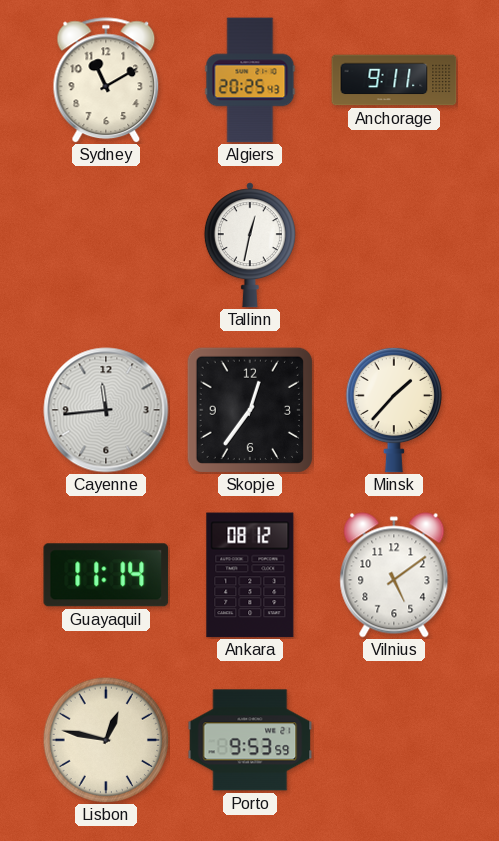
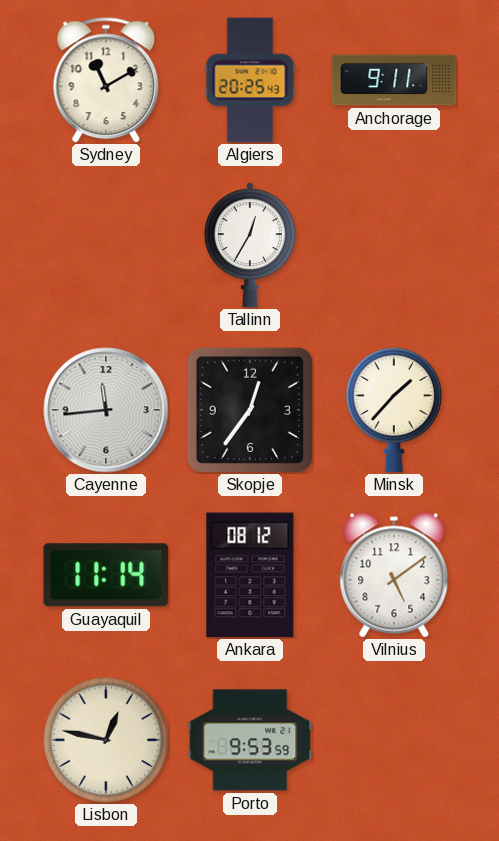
Tallinn: 12:32 -> 12:35
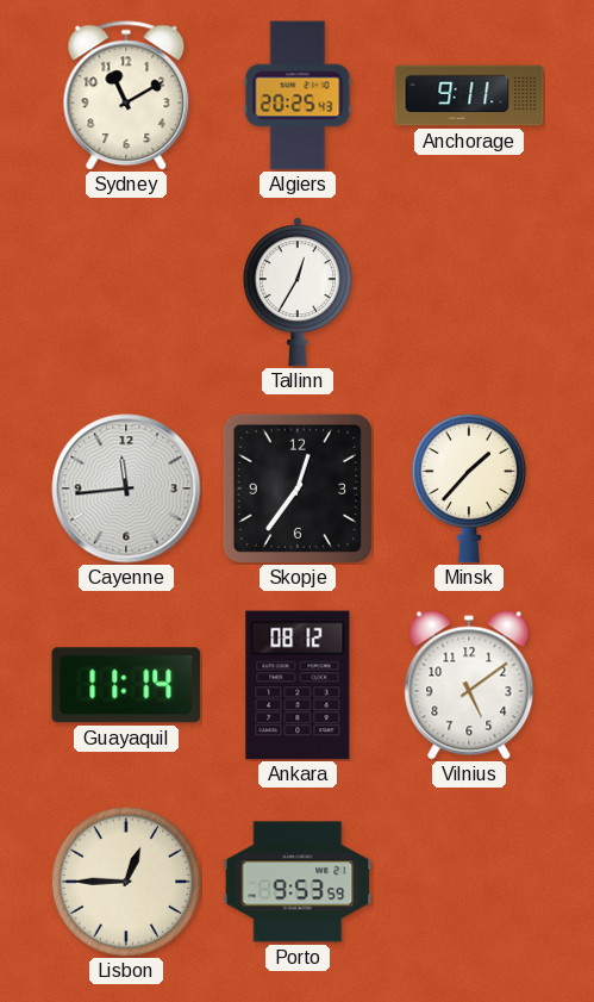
Lisbon: 12:47 -> 12:45
